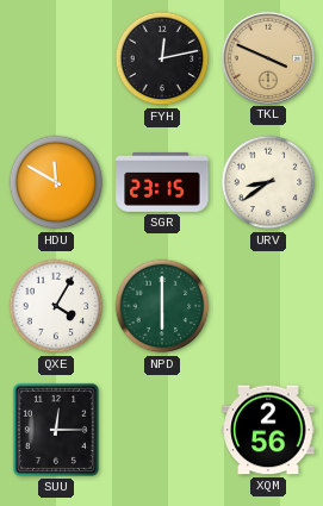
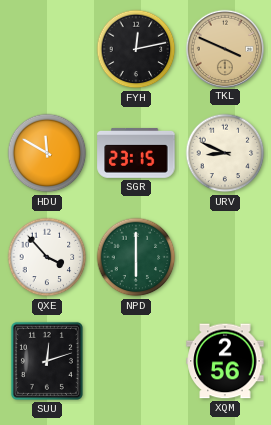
URV: 8:39 -> 8:49
QXE: 4:05 -> 3:53
SUU: 12:15 -> 12:12
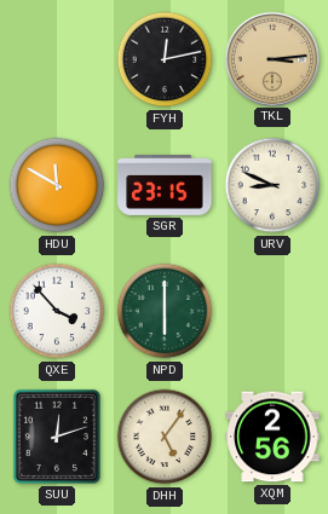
TKL: 3:49 -> 3:14
DHH: none -> 5:06
